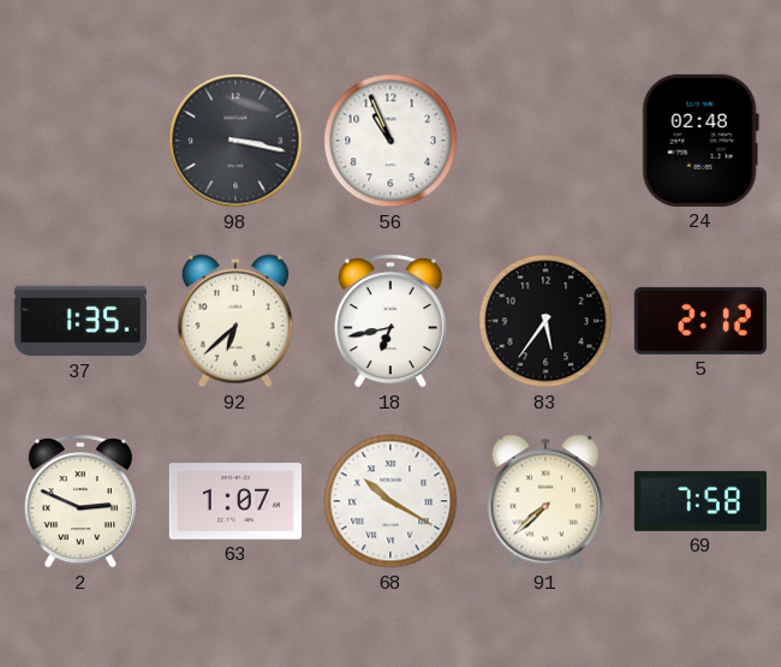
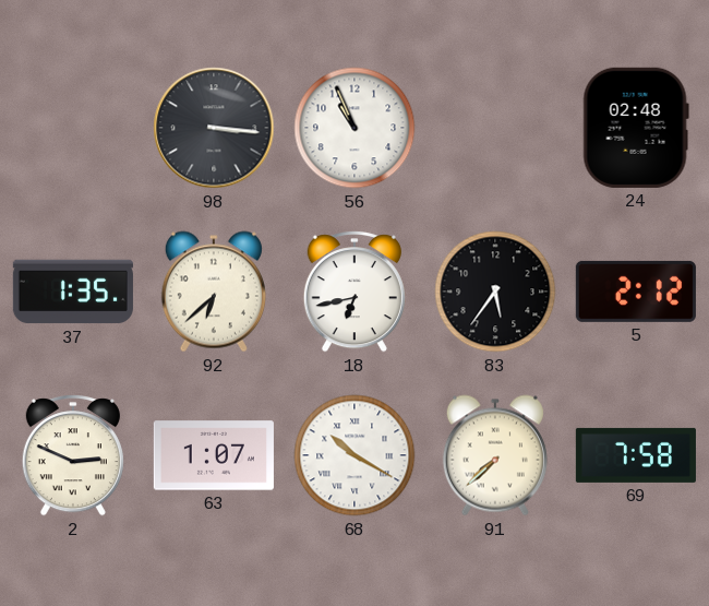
98: 3:17 -> 3:16
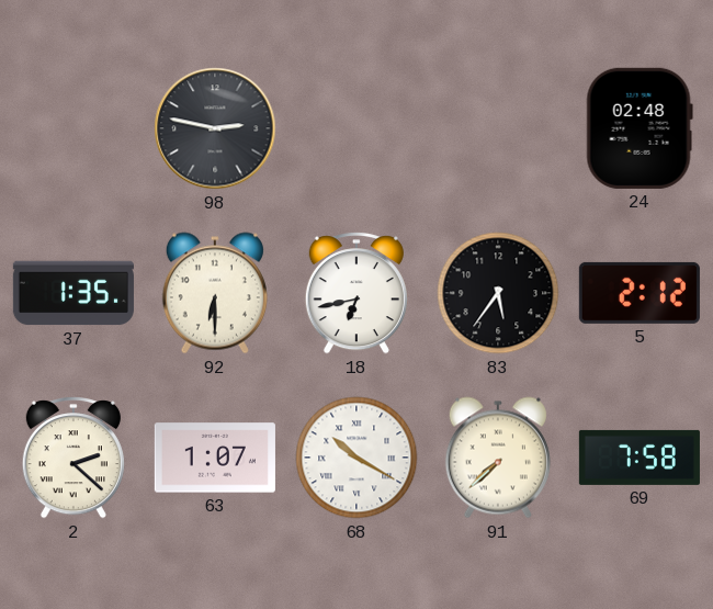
98: 3:16 -> 2:47
56: 10:56 -> none
92: 6:38 -> 6:30
2: 2:49 -> 2:22
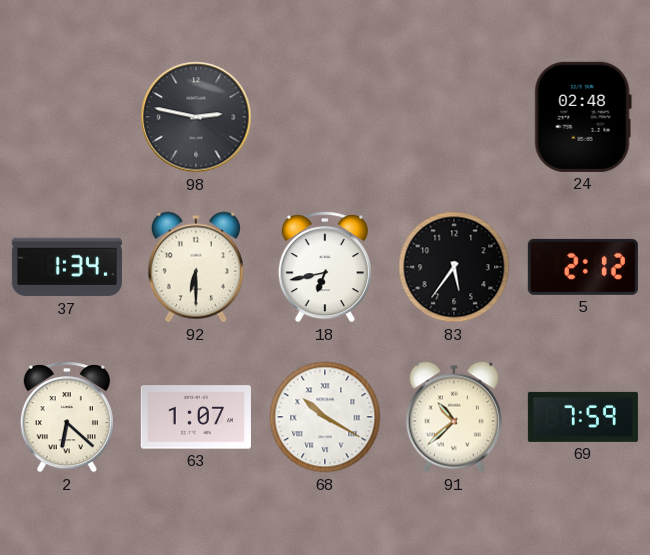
37: 1:35 -> 1:34
2: 2:22 -> 6:22
91: 7:38 -> 10:38
69: 7:58 -> 7:59
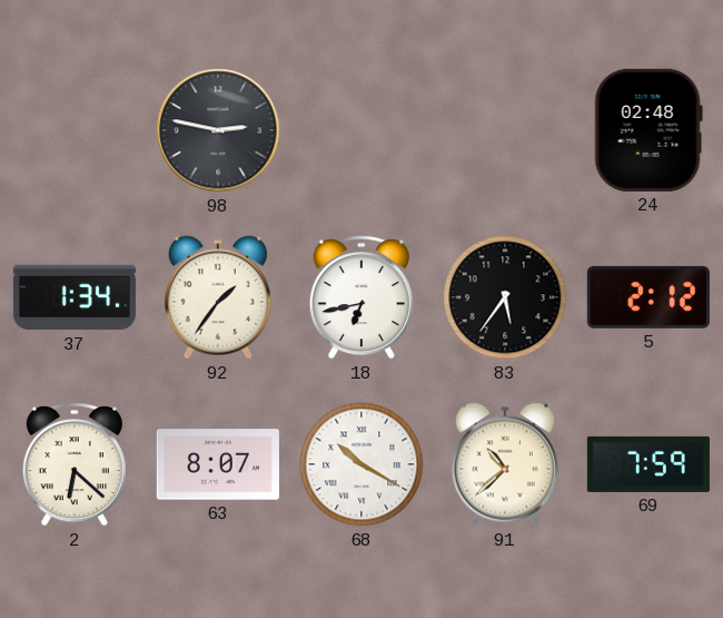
92: 6:30 -> 1:36
63: 1:07 -> 8:07
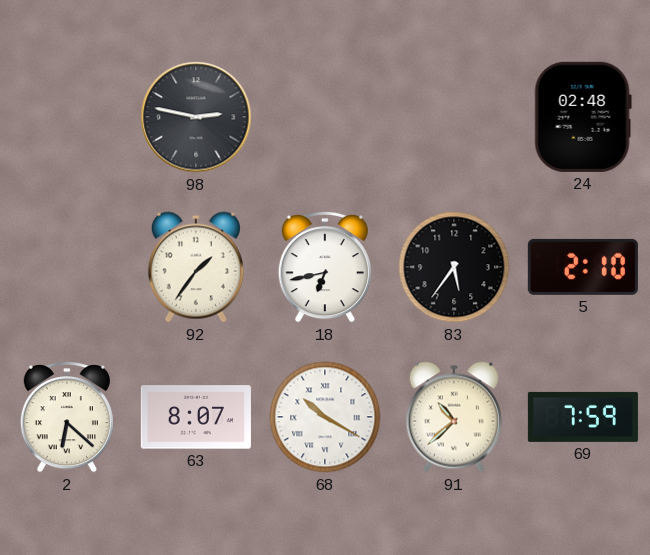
37: 1:34 -> none
5: 2:12 -> 2:10
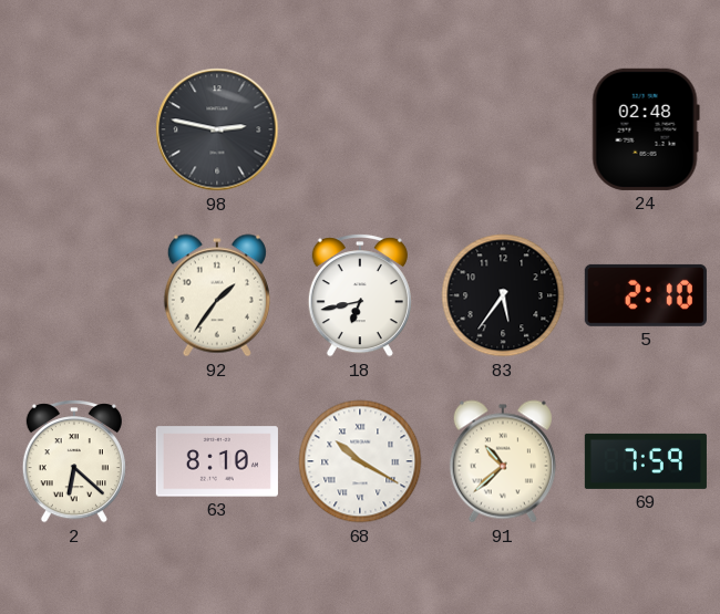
63: 8:07 -> 8:10
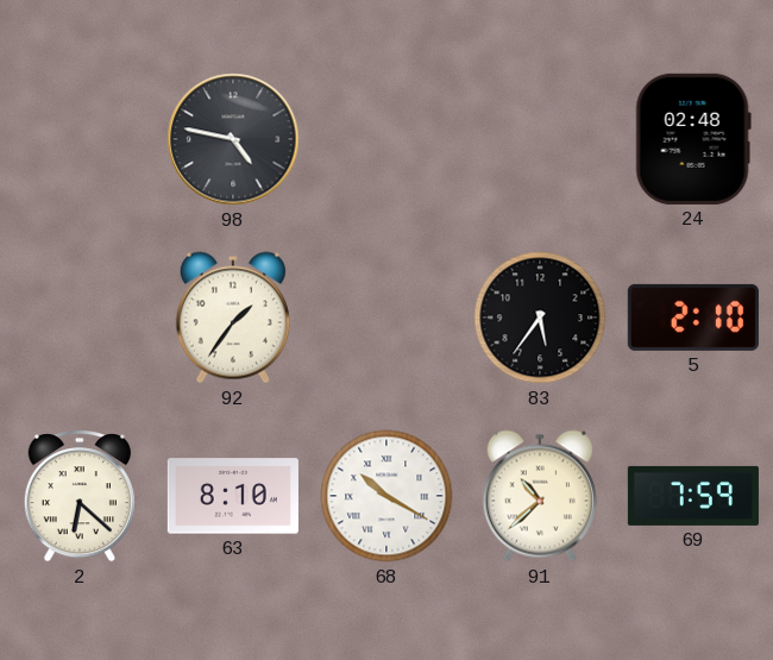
98: 2:47 -> 4:47
18: 6:43 -> none
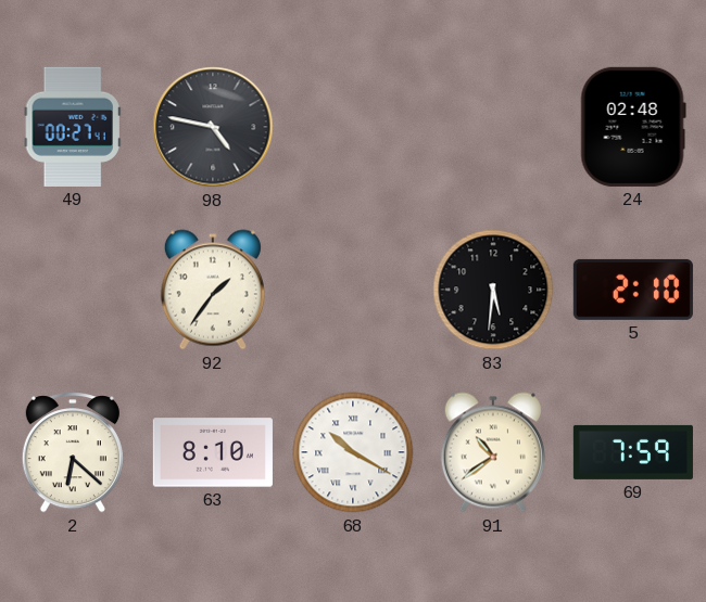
49: none -> 00:27
83: 5:36 -> 5:31
91: 10:38 -> 10:39
